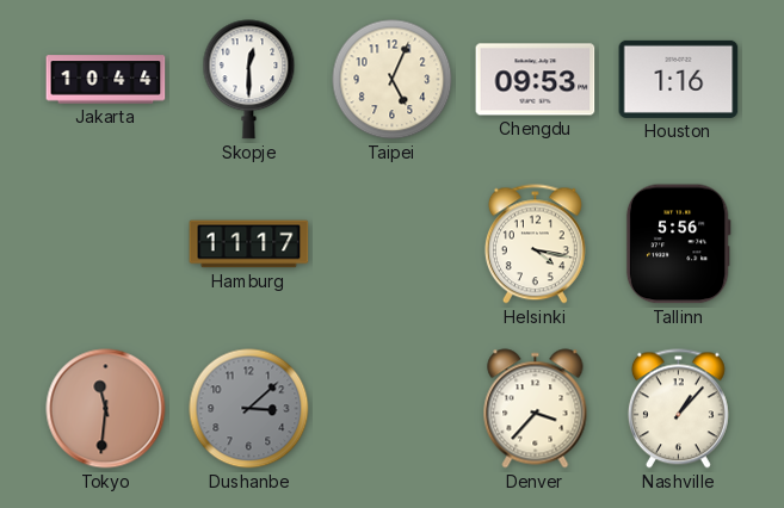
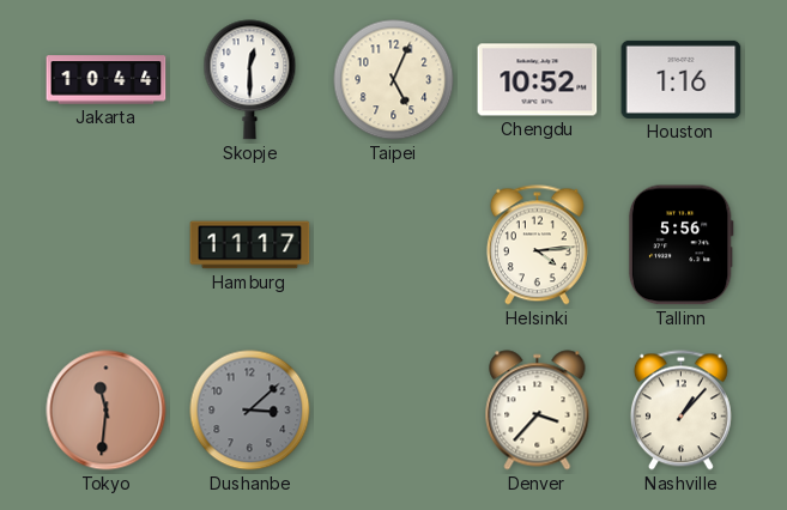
Chengdu: 09:53 -> 10:52
Helsinki: 4:17 -> 4:14
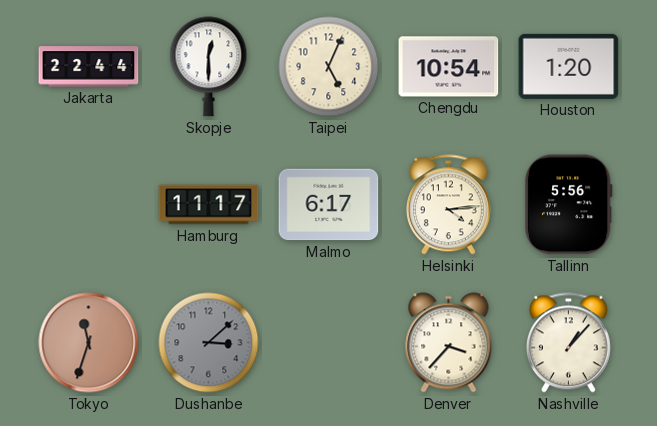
Jakarta: 10:44 -> 22:44
Chengdu: 10:52 -> 10:54
Houston: 1:16 -> 1:20
Malmo: none -> 6:17
Tokyo: 11:31 -> 11:33
